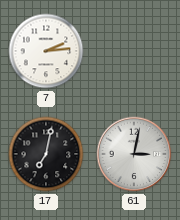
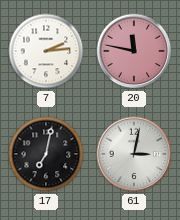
20: none -> 11:47
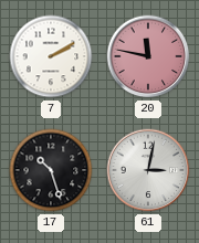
7: 2:14 -> 2:10
17: 7:02 -> 10:27
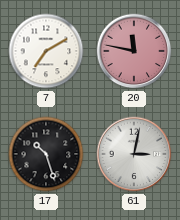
7: 2:10 -> 7:10
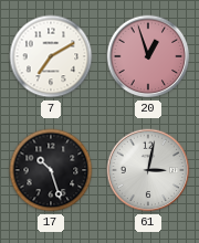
20: 11:47 -> 12:57
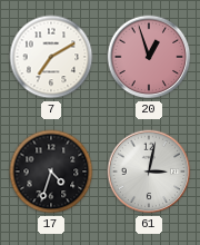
17: 10:27 -> 4:33
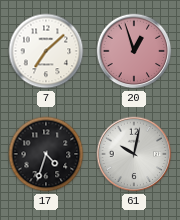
7: 7:10 -> 7:08
61: 3:02 -> 10:02
